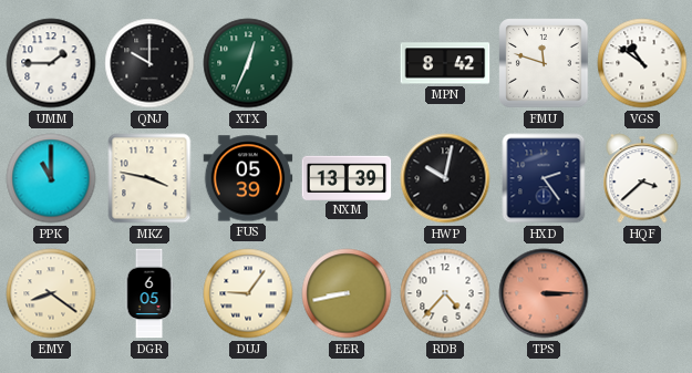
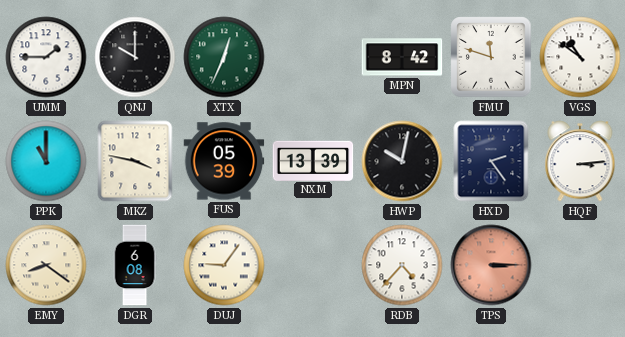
HQF: 3:38 -> 3:14
DGR: 6:05 -> 6:08
EER: 8:43 -> none
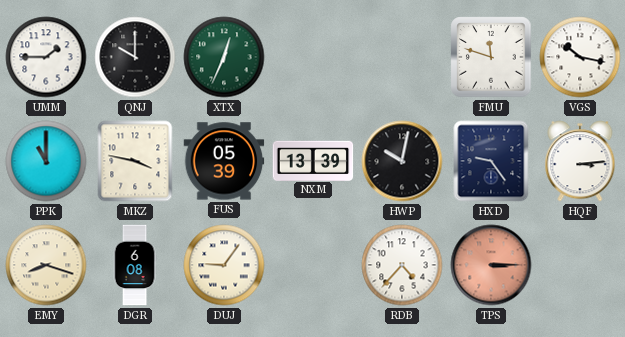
MPN: 8:42 -> none
VGS: 10:51 -> 10:17
HXD: 2:24 -> 9:24
EMY: 8:21 -> 8:18
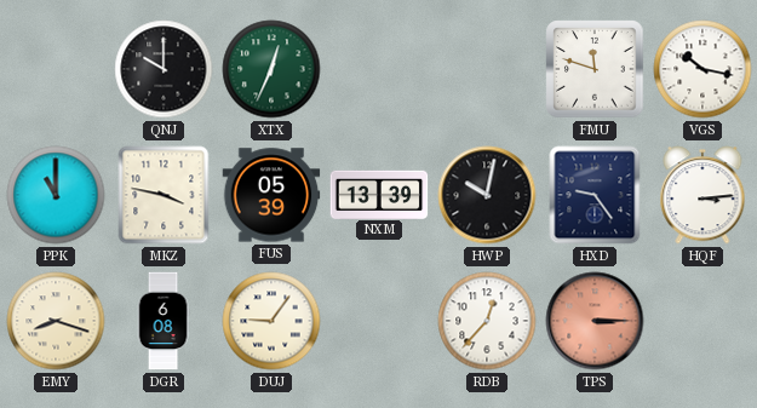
UMM: 1:45 -> none
RDB: 4:37 -> 12:37
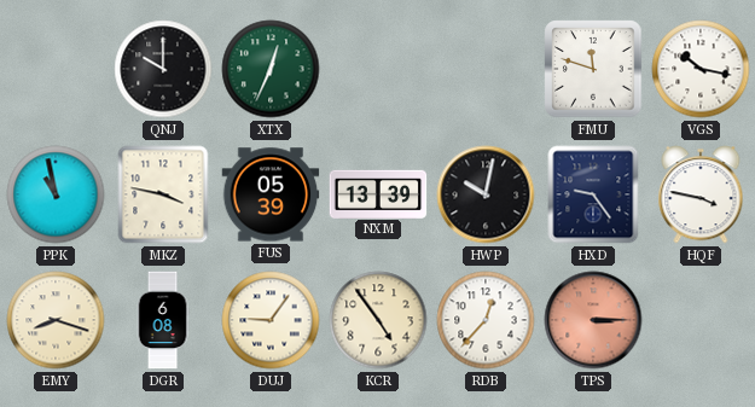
PPK: 11:00 -> 10:58
HQF: 3:14 -> 3:47
KCR: none -> 4:54
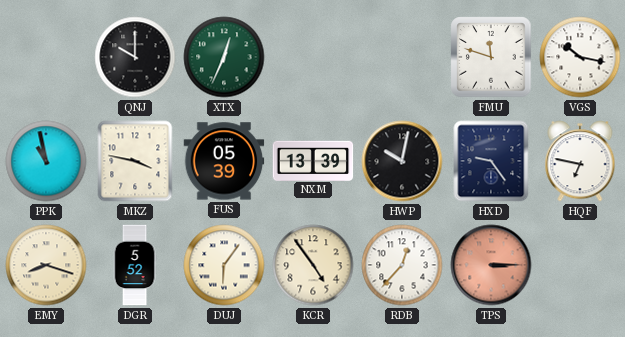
HQF: 3:47 -> 6:47
DGR: 6:08 -> 5:52
DUJ: 9:06 -> 6:06
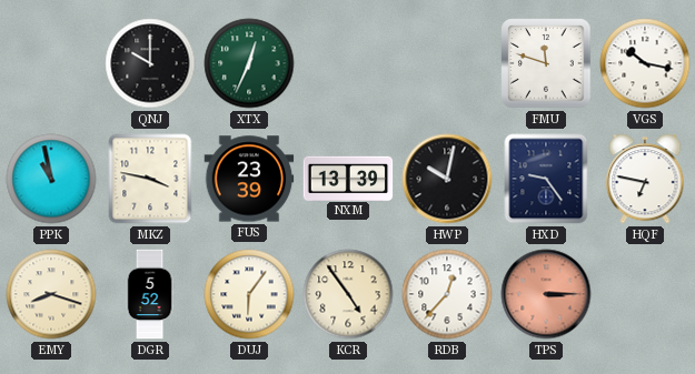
FUS: 05:39 -> 23:39
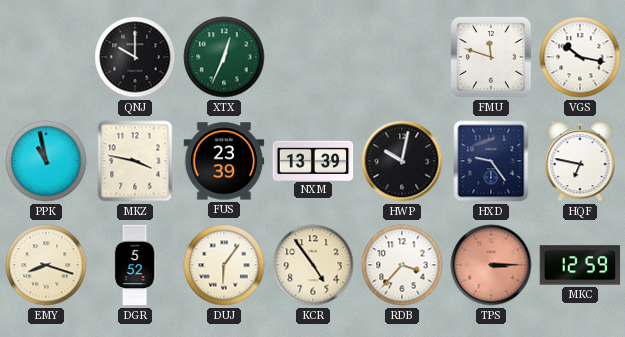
RDB: 12:37 -> 3:37
MKC: none -> 12:59
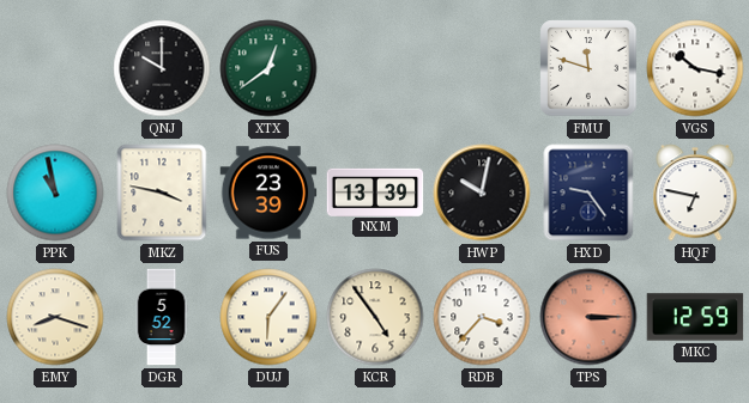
XTX: 12:34 -> 12:39
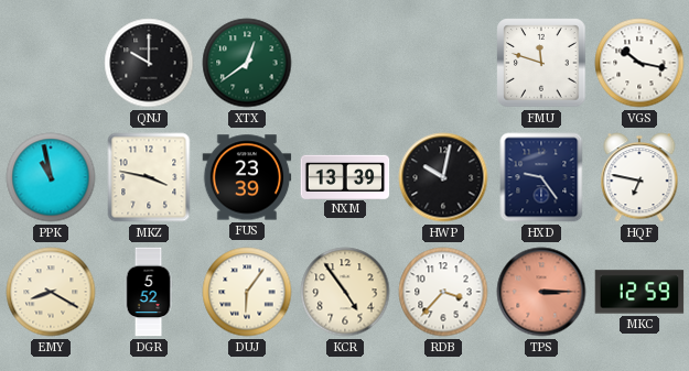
EMY: 8:18 -> 8:20
